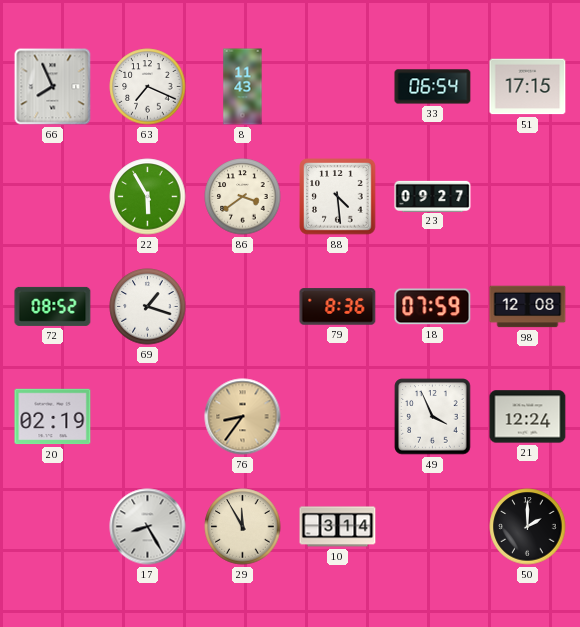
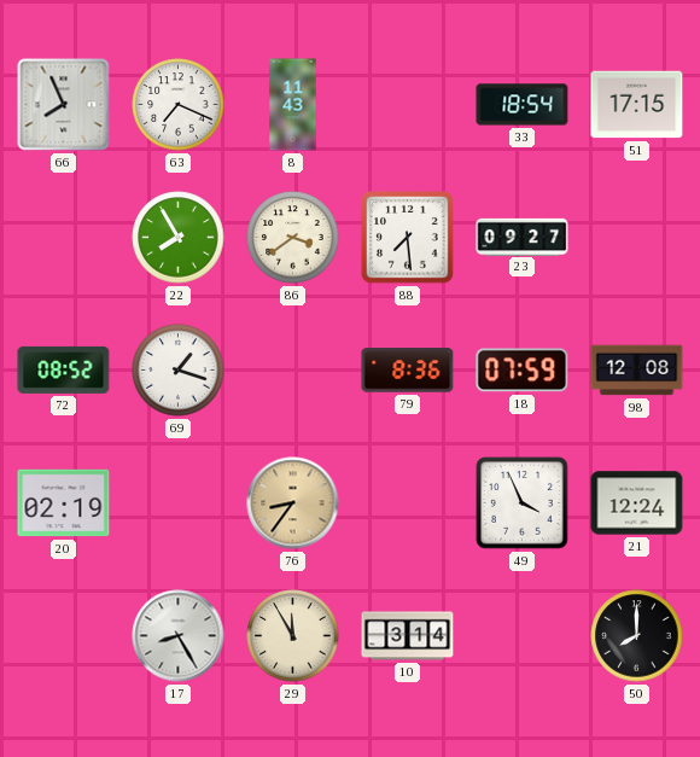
33: 06:54 -> 18:54
22: 5:55 -> 7:55
88: 4:29 -> 7:29
50: 2:00 -> 8:00
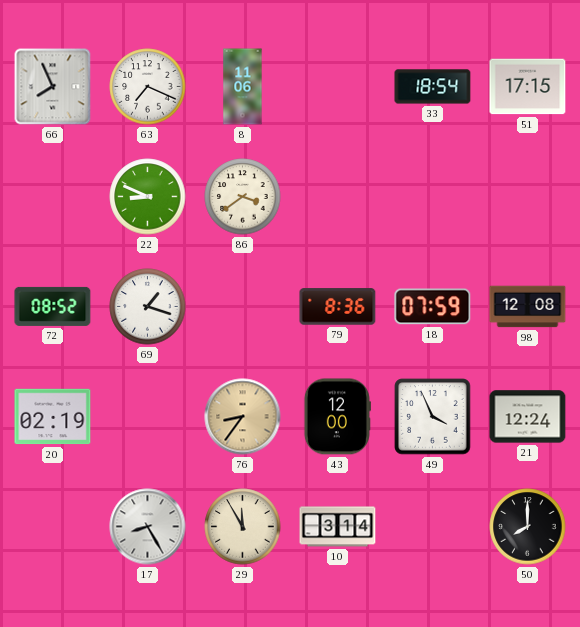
8: 11:43 -> 11:06
22: 7:55 -> 8:49
88: 7:29 -> none
23: 09:27 -> none
43: none -> 12:00
